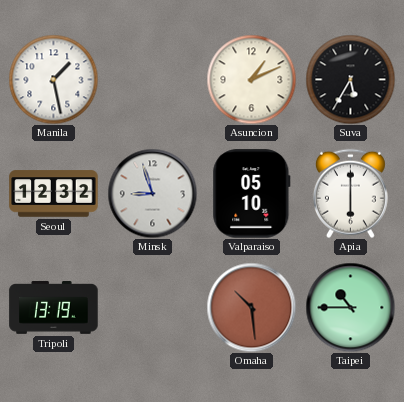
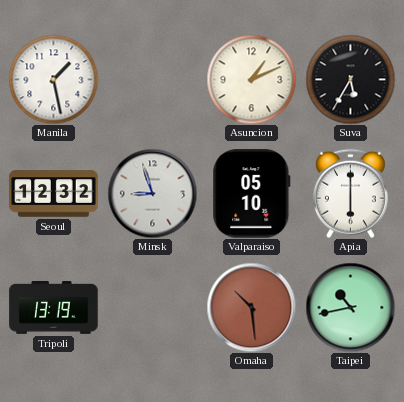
Taipei: 10:45 -> 10:43
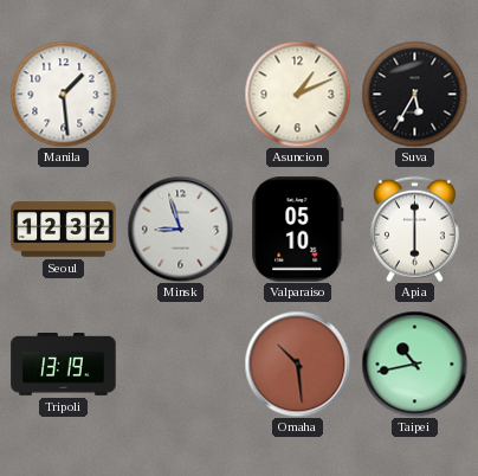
Manila: 1:28 -> 1:29
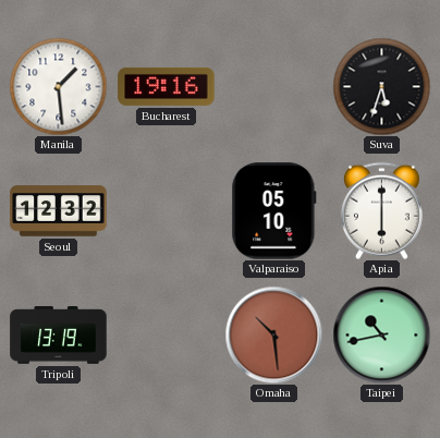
Bucharest: none -> 19:16
Asuncion: 1:11 -> none
Suva: 5:35 -> 5:33
Minsk: 8:57 -> none
